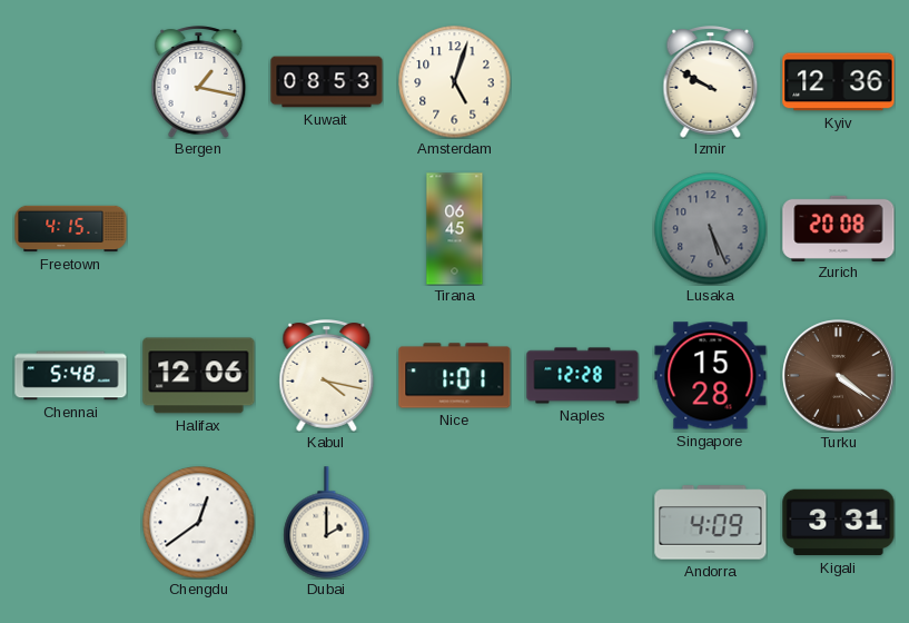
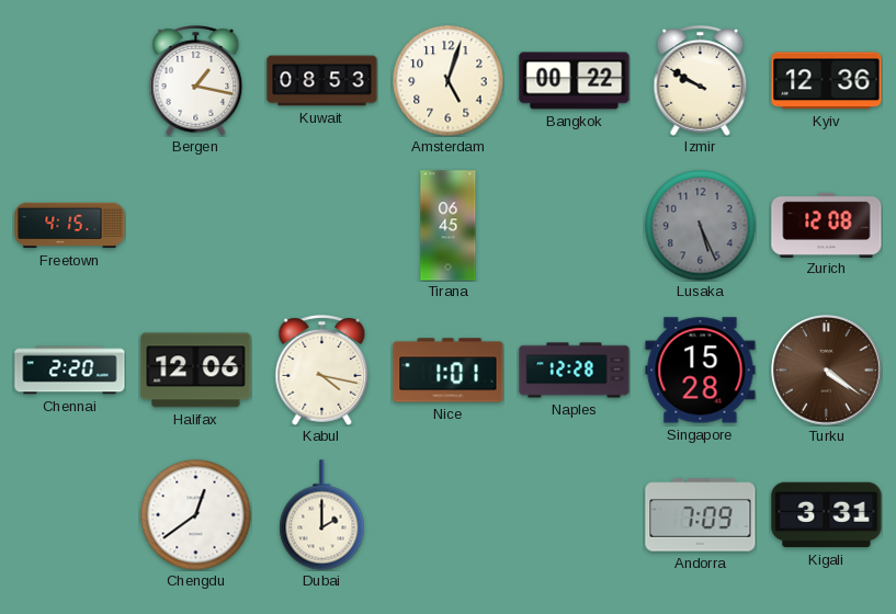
Bangkok: none -> 00:22
Zurich: 20:08 -> 12:08
Chennai: 5:48 -> 2:20
Andorra: 4:09 -> 7:09
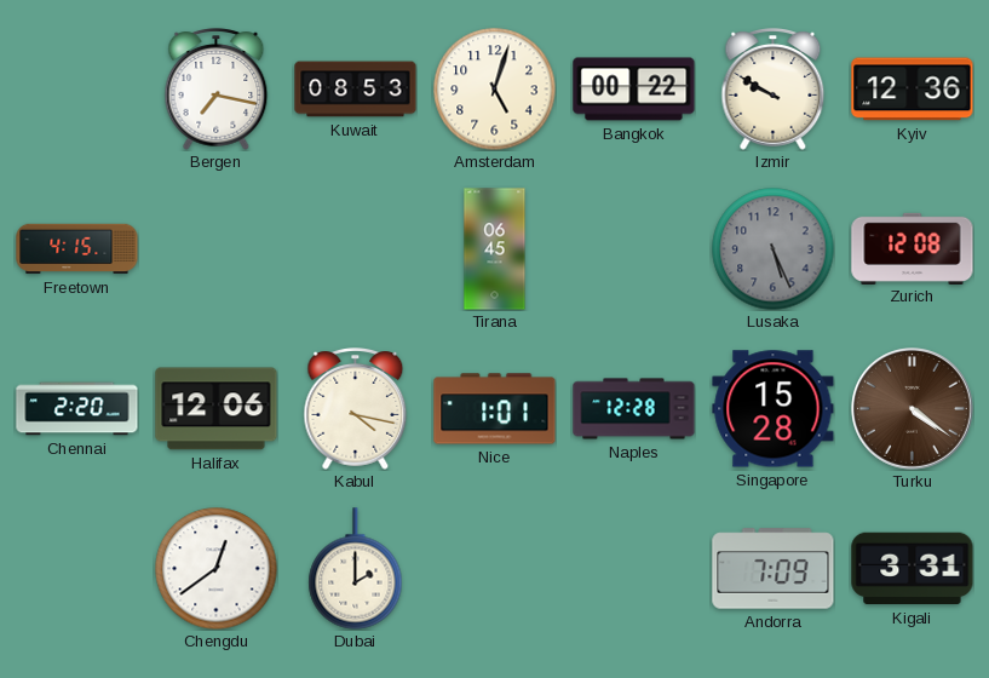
Bergen: 1:17 -> 7:17
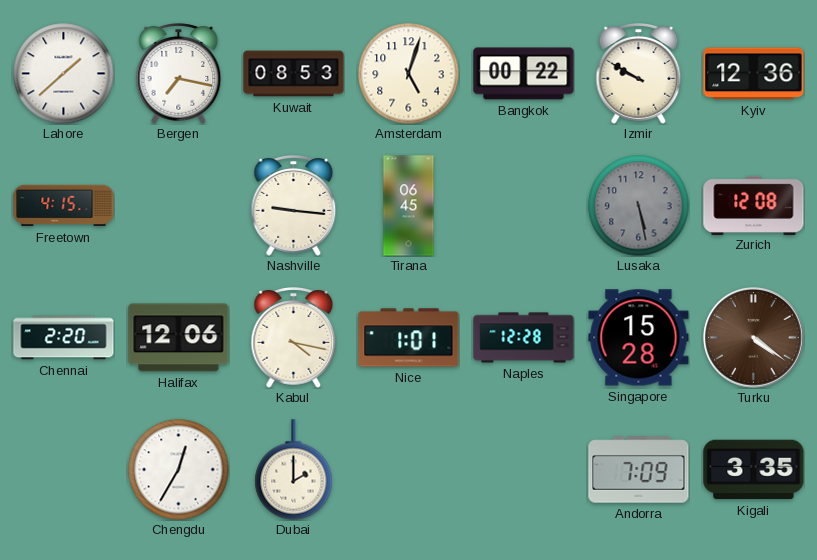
Lahore: none -> 1:38
Nashville: none -> 9:16
Lusaka: 5:26 -> 5:28
Chengdu: 12:39 -> 12:35
Kigali: 3:31 -> 3:35
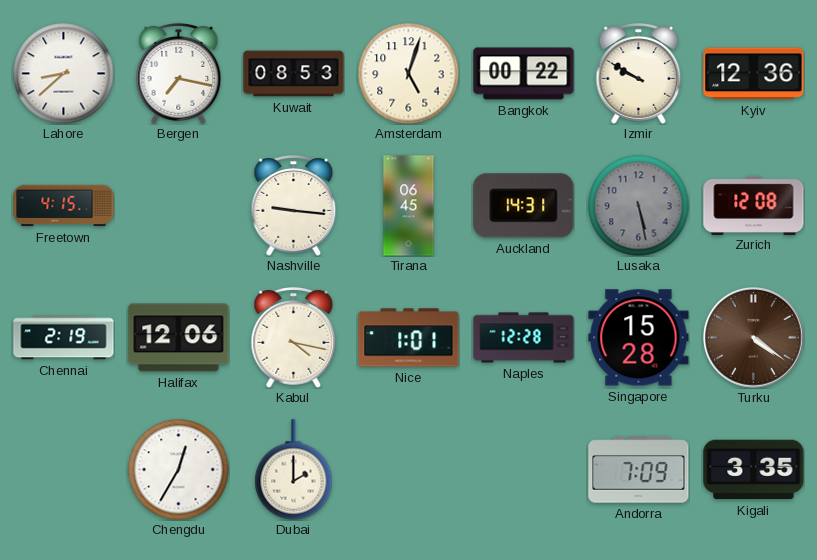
Lahore: 1:38 -> 8:38
Auckland: none -> 14:31
Chennai: 2:20 -> 2:19
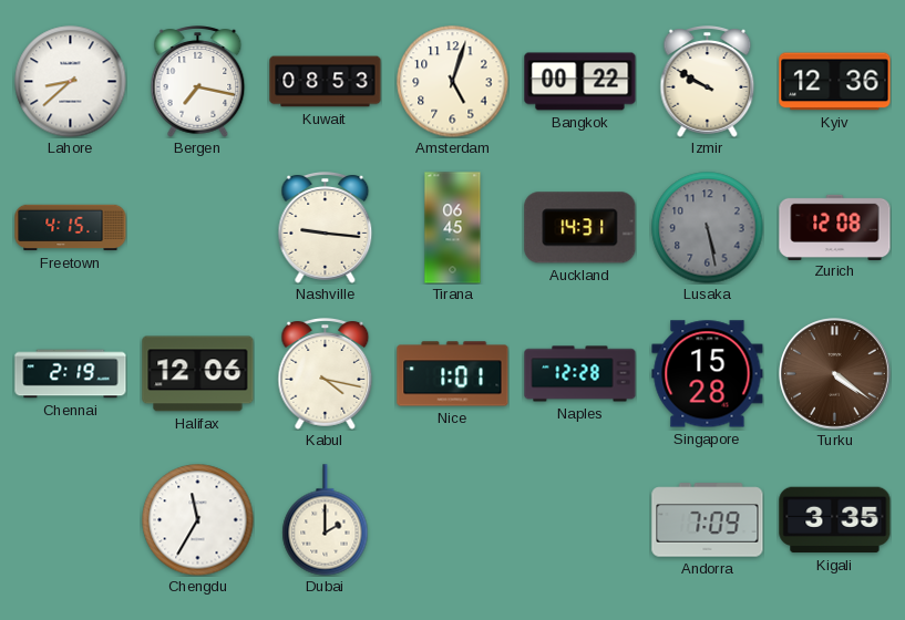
Chengdu: 12:35 -> 11:35
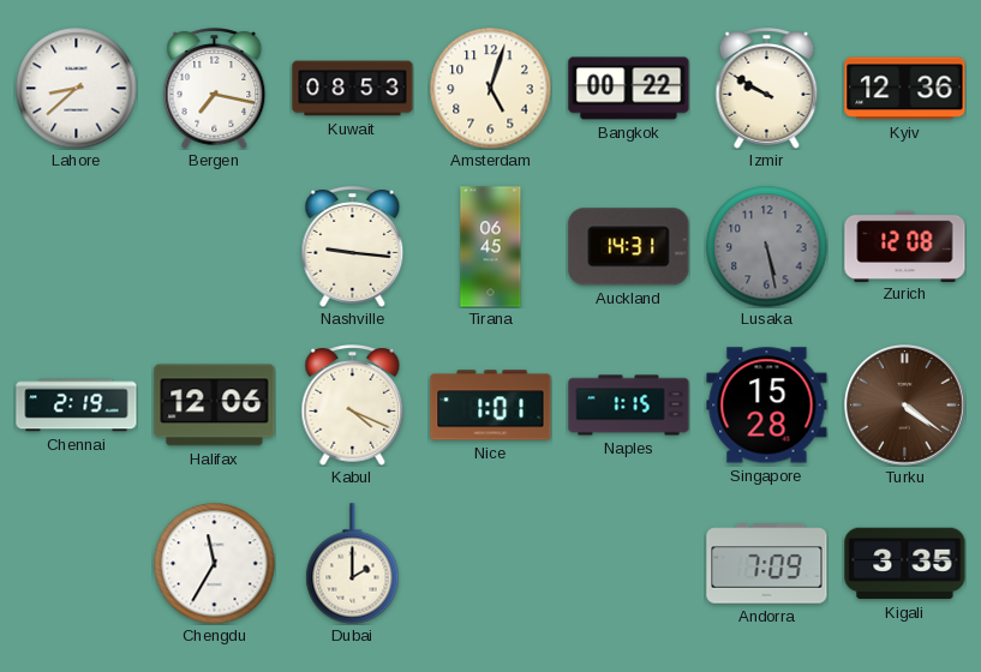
Freetown: 4:15 -> none
Kabul: 4:17 -> 4:19
Naples: 12:28 -> 1:15
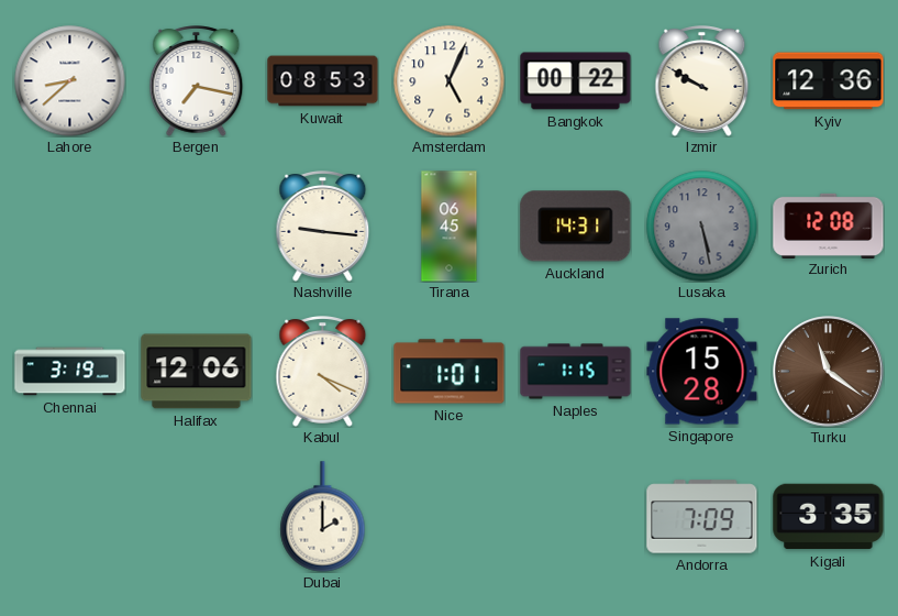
Amsterdam: 5:03 -> 5:04
Chennai: 2:19 -> 3:19
Turku: 4:21 -> 11:21
Chengdu: 11:35 -> none
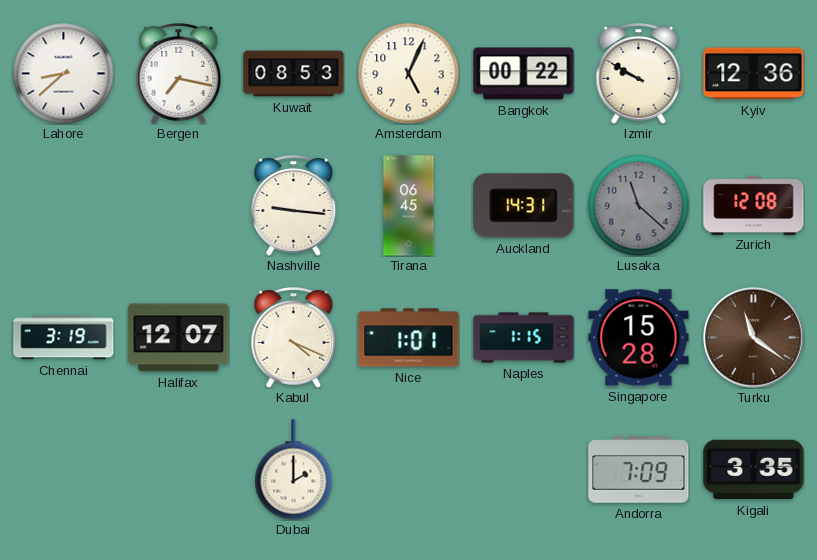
Lusaka: 5:28 -> 11:22
Halifax: 12:06 -> 12:07
